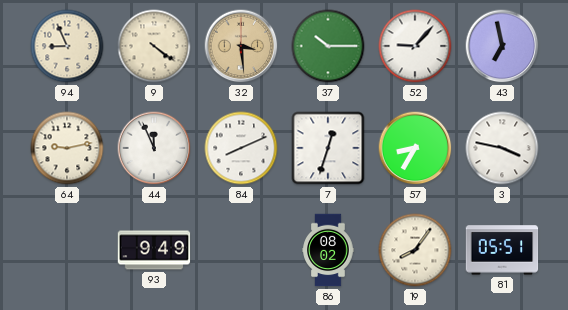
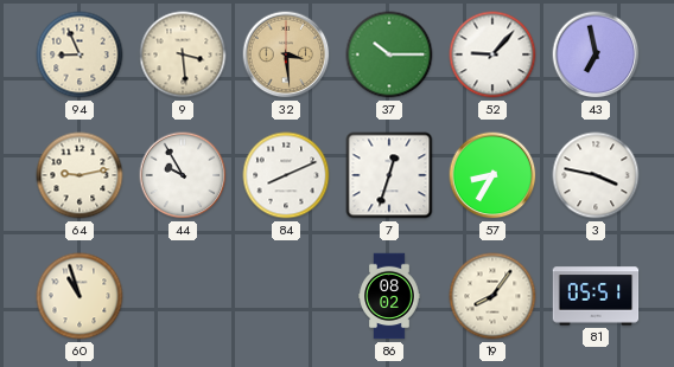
9: 4:21 -> 3:29
44: 11:56 -> 9:55
60: none -> 10:57
93: 9:49 -> none
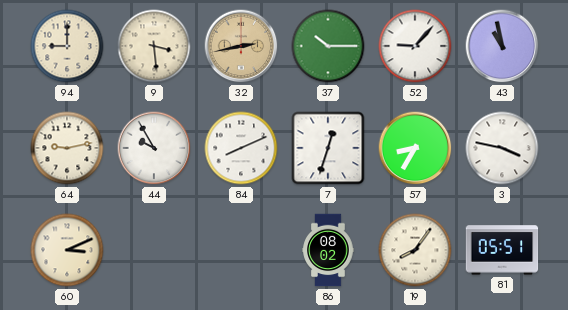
94: 8:56 -> 9:00
32: 3:29 -> 2:43
43: 6:58 -> 10:58
60: 10:57 -> 3:11
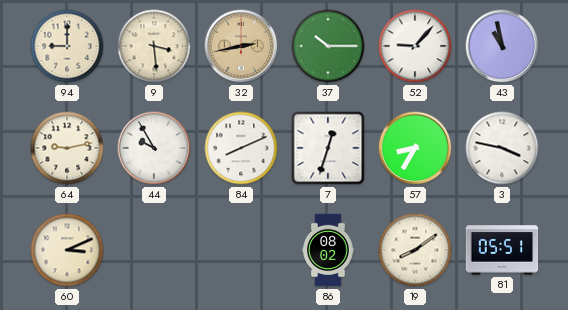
19: 8:06 -> 8:09
